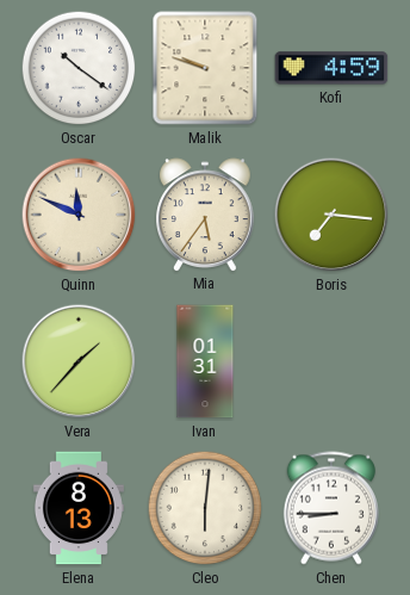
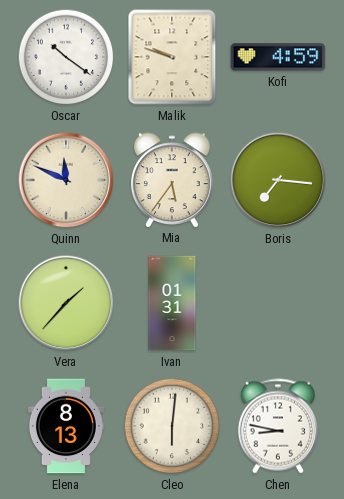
Chen: 8:45 -> 8:47
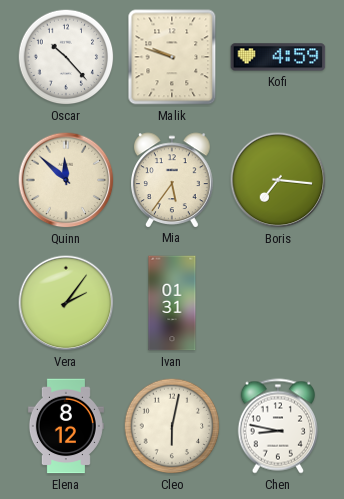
Oscar: 10:21 -> 10:23
Quinn: 11:49 -> 11:52
Vera: 1:37 -> 2:06
Elena: 8:13 -> 8:12
Cleo: 6:01 -> 6:02
